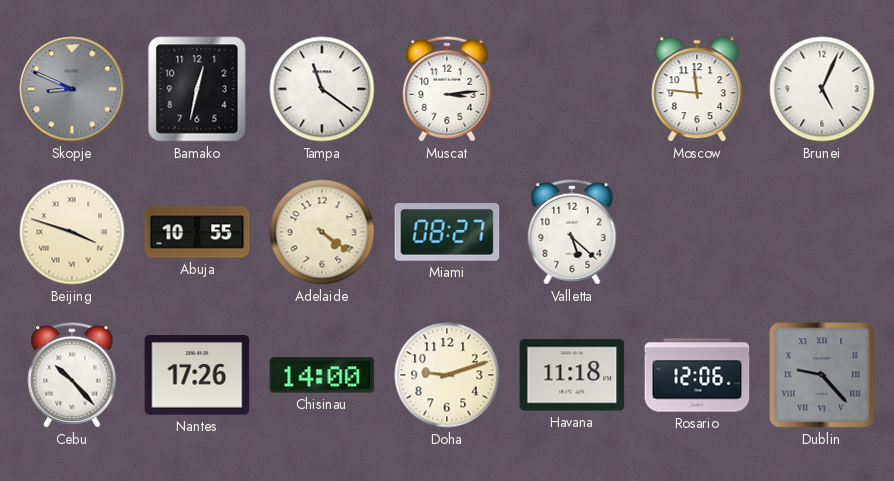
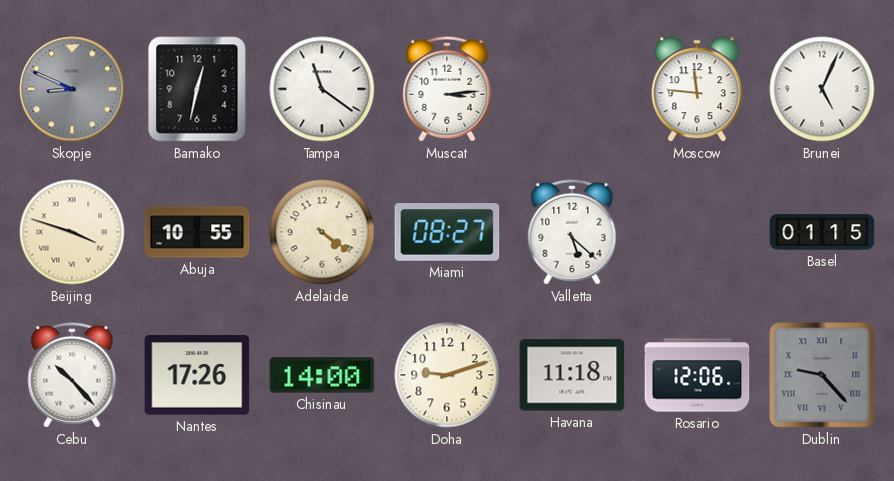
Basel: none -> 01:15
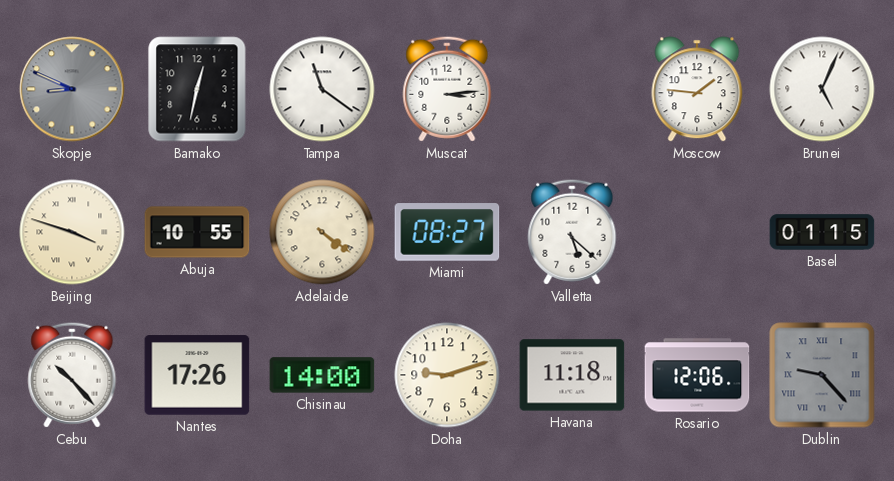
Moscow: 11:46 -> 1:46
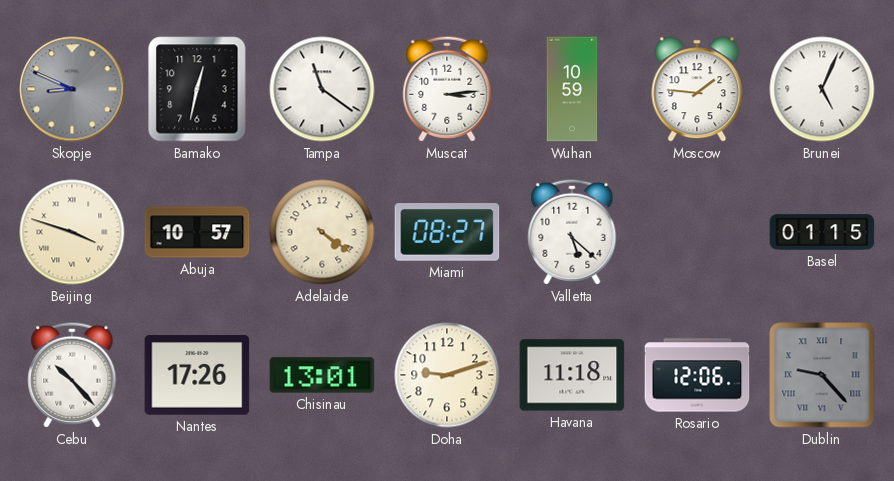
Wuhan: none -> 10:59
Abuja: 10:55 -> 10:57
Chisinau: 14:00 -> 13:01
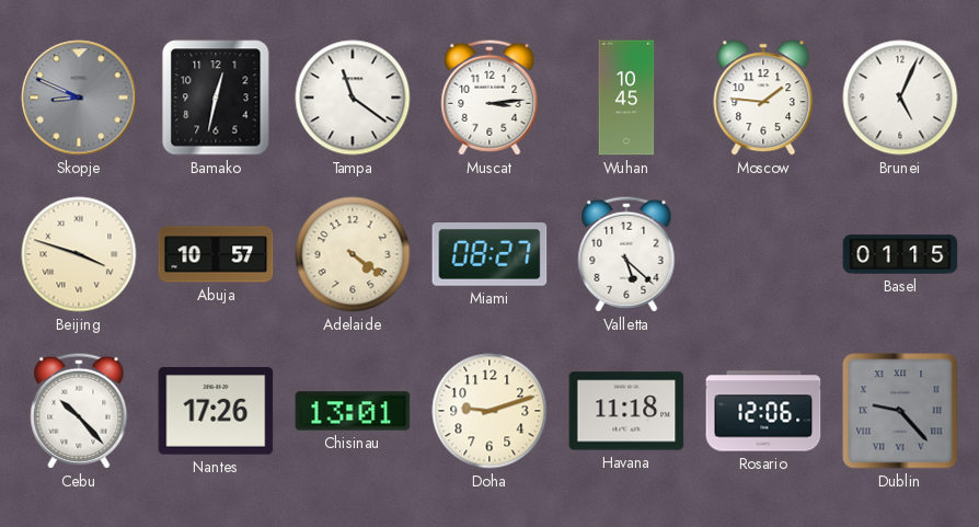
Wuhan: 10:59 -> 10:45
